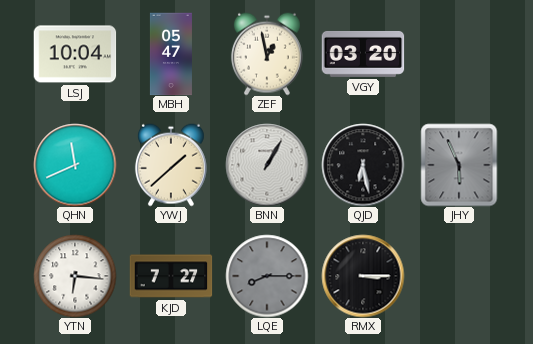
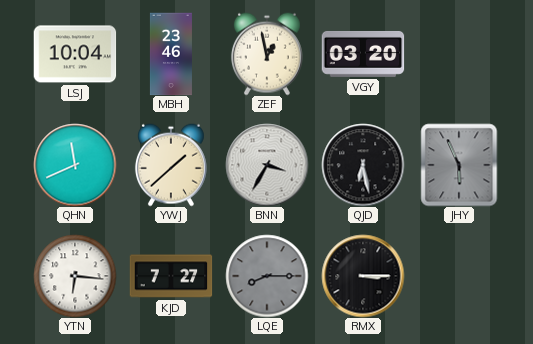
MBH: 05:47 -> 23:46
BNN: 1:05 -> 3:35
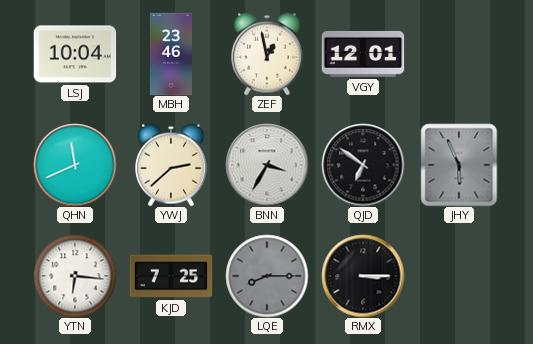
VGY: 03:20 -> 12:01
YWJ: 1:38 -> 2:38
QJD: 6:28 -> 6:51
KJD: 7:27 -> 7:25
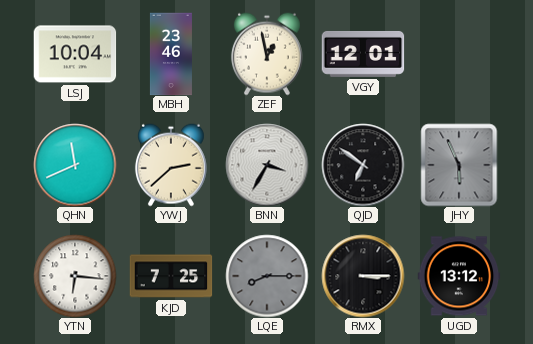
UGD: none -> 13:12
